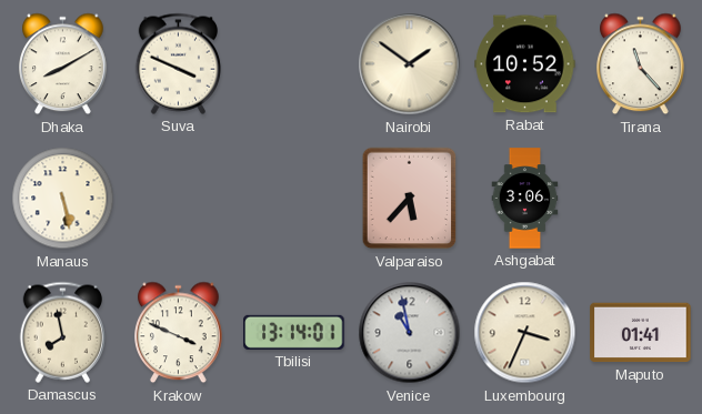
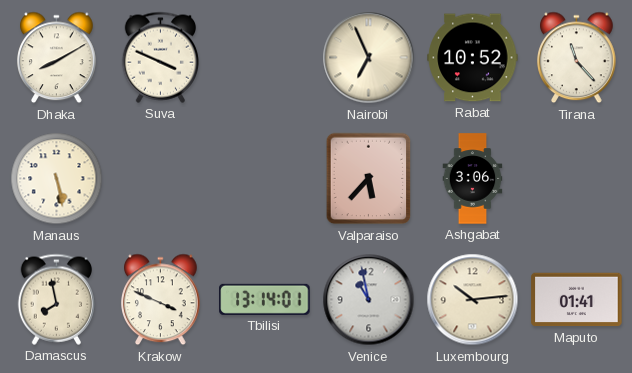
Nairobi: 1:51 -> 6:56
Luxembourg: 3:34 -> 10:14
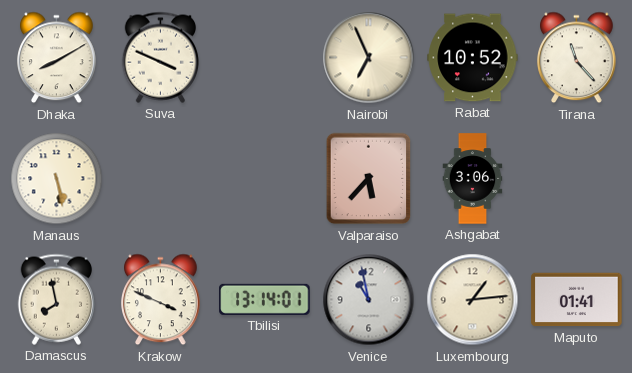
Luxembourg: 10:14 -> 1:14
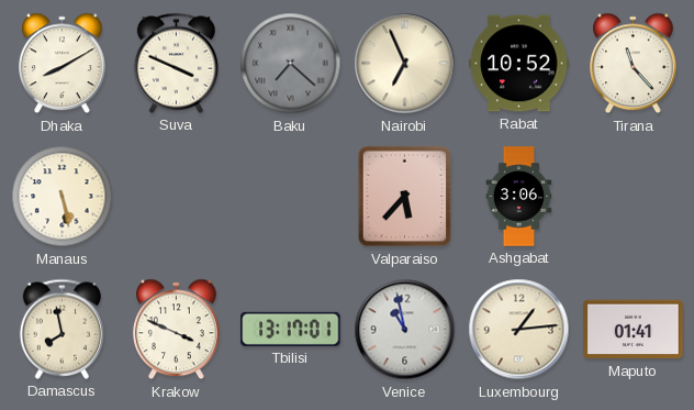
Baku: none -> 7:22
Tbilisi: 13:14 -> 13:17
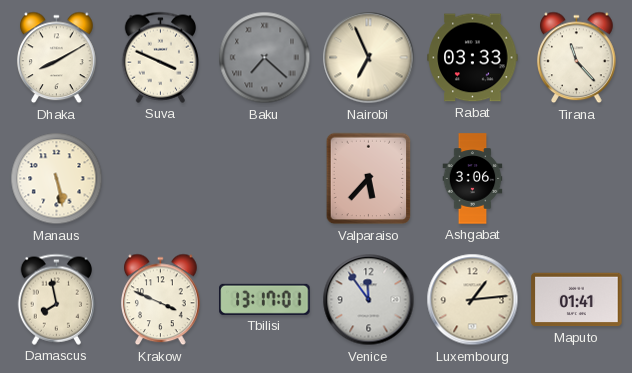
Rabat: 10:52 -> 03:33
Venice: 10:58 -> 11:54
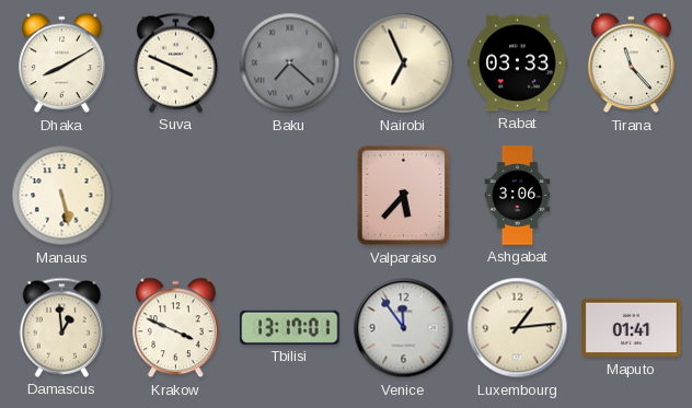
Damascus: 7:58 -> 12:59
